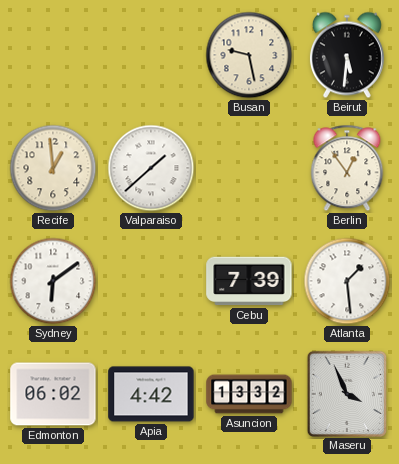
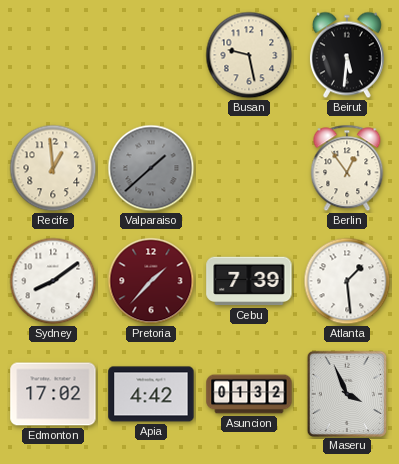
Valparaiso dial: white -> grey
Sydney: 6:09 -> 8:09
Pretoria: none -> 1:37
Edmonton: 06:02 -> 17:02
Asuncion: 13:32 -> 01:32
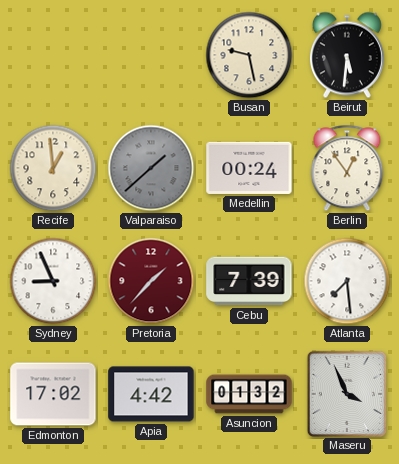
Medellin: none -> 00:24
Sydney: 8:09 -> 8:56
Atlanta: 1:29 -> 7:29
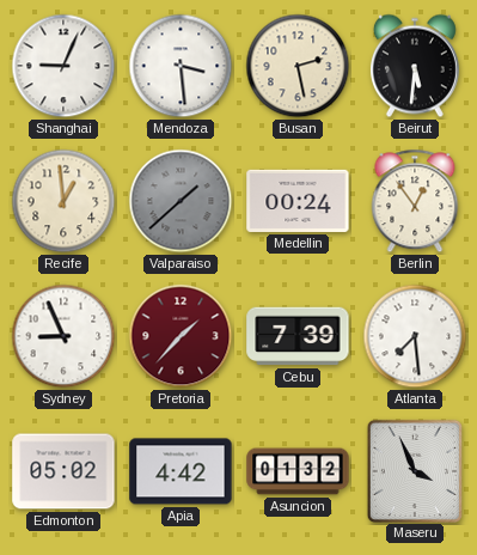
Shanghai: none -> 9:04
Mendoza: none -> 3:29
Busan: 9:28 -> 2:28
Edmonton: 17:02 -> 05:02
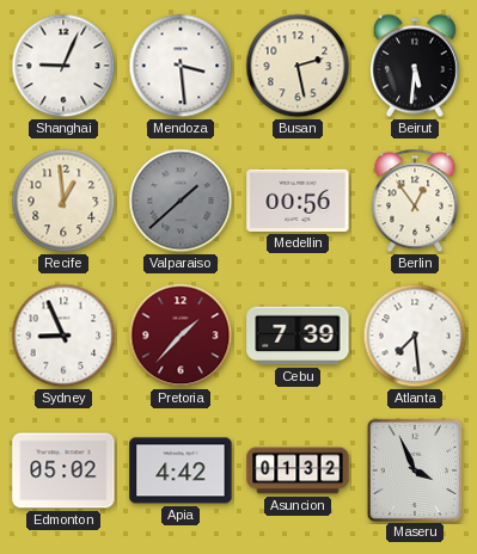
Medellin: 00:24 -> 00:56
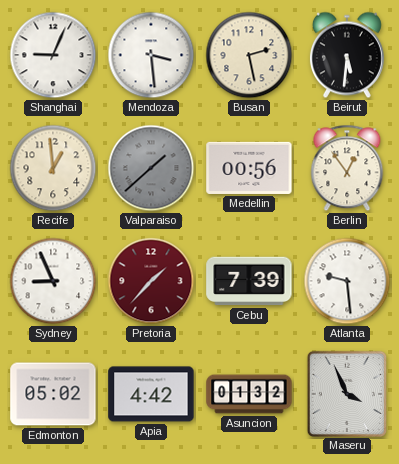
Atlanta: 7:29 -> 9:29
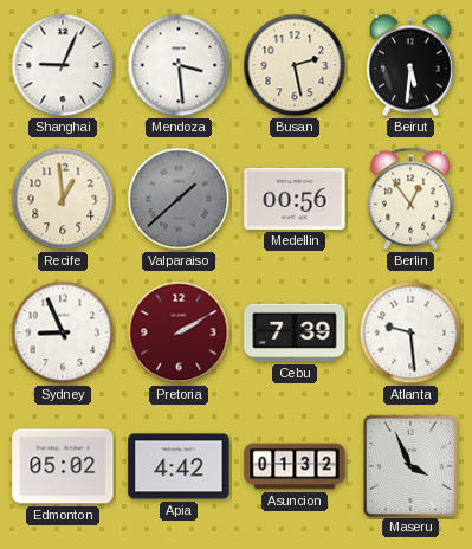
Pretoria: 1:37 -> 2:10
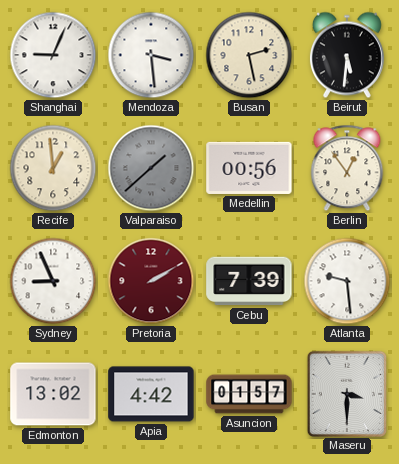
Edmonton: 05:02 -> 13:02
Asuncion: 01:32 -> 01:57
Maseru: 3:56 -> 3:30
